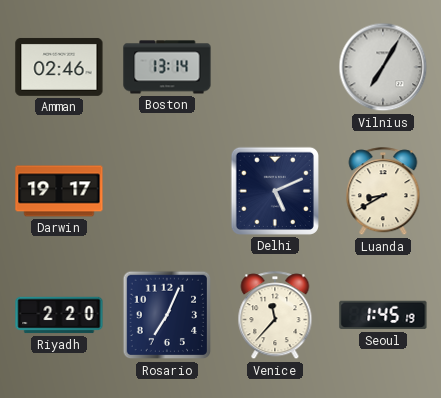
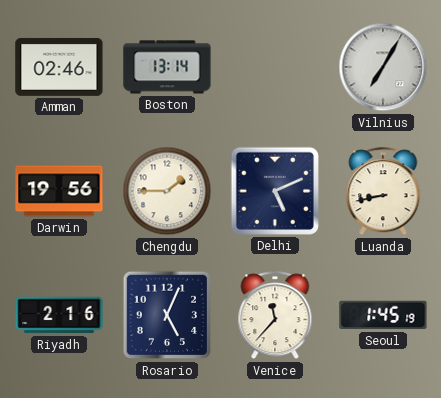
Darwin: 19:17 -> 19:56
Chengdu: none -> 1:45
Luanda: 8:40 -> 8:43
Riyadh: 2:20 -> 2:16
Rosario: 7:04 -> 5:04
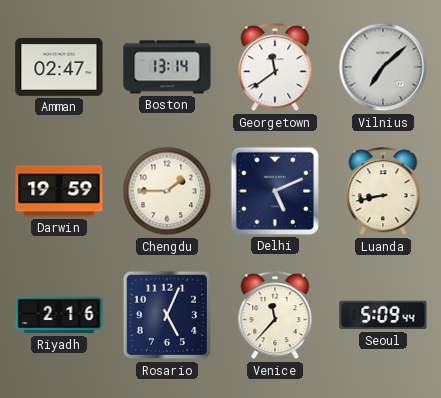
Amman: 02:46 -> 02:47
Georgetown: none -> 11:39
Vilnius: 7:05 -> 7:08
Darwin: 19:56 -> 19:59
Seoul: 1:45 -> 5:09
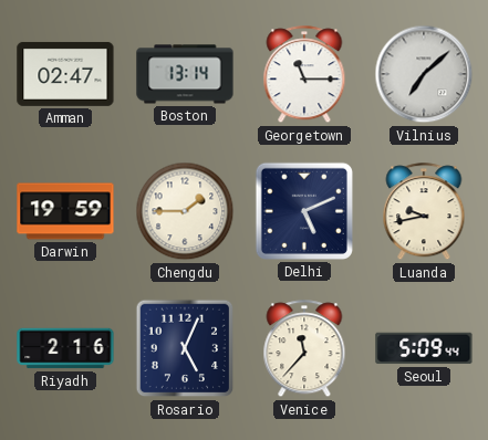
Georgetown: 11:39 -> 11:15
Luanda: 8:43 -> 9:43
